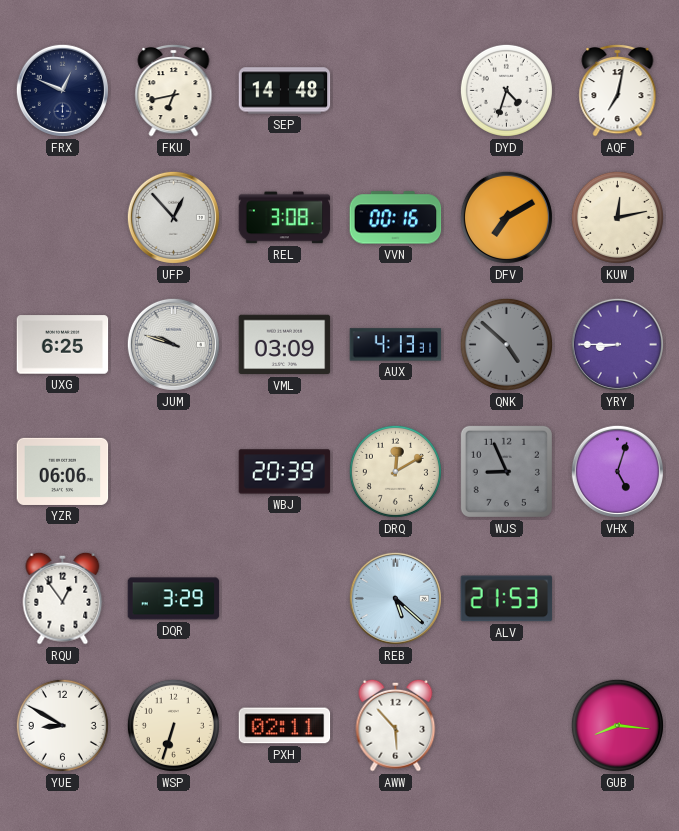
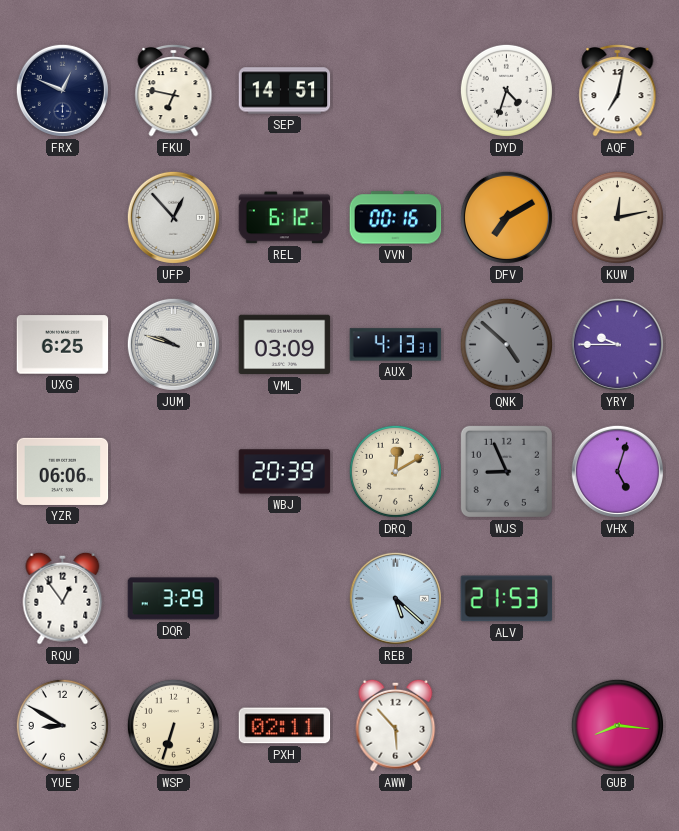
FKU: 6:43 -> 6:47
SEP: 14:48 -> 14:51
REL: 3:08 -> 6:12
YRY: 8:45 -> 9:45
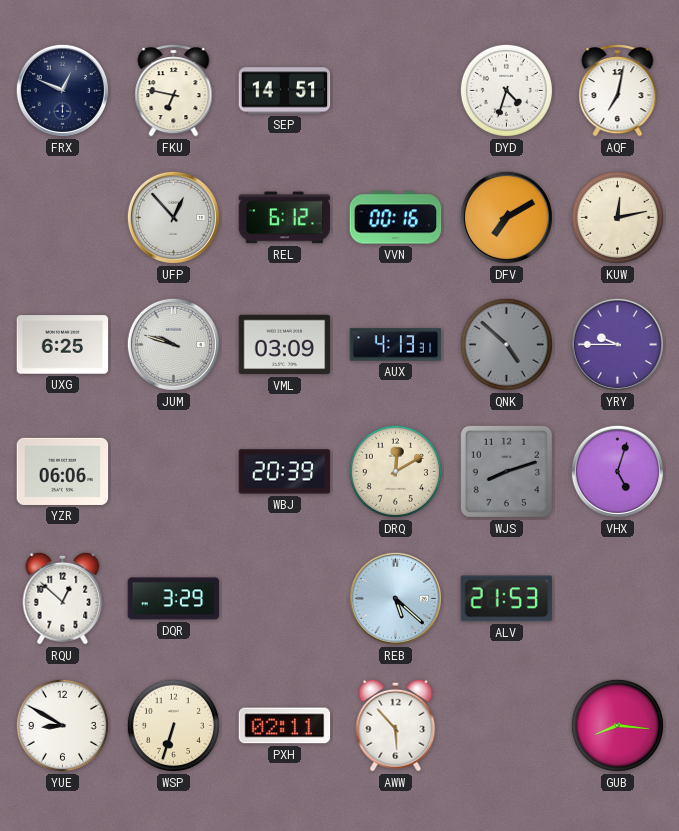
WJS: 8:56 -> 8:12
RQU: 12:54 -> 12:52
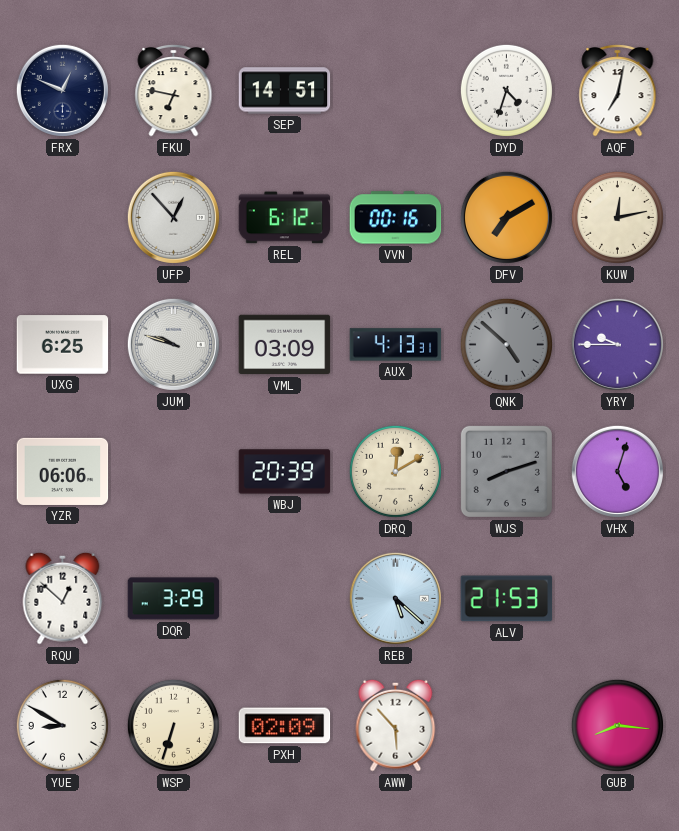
PXH: 02:11 -> 02:09
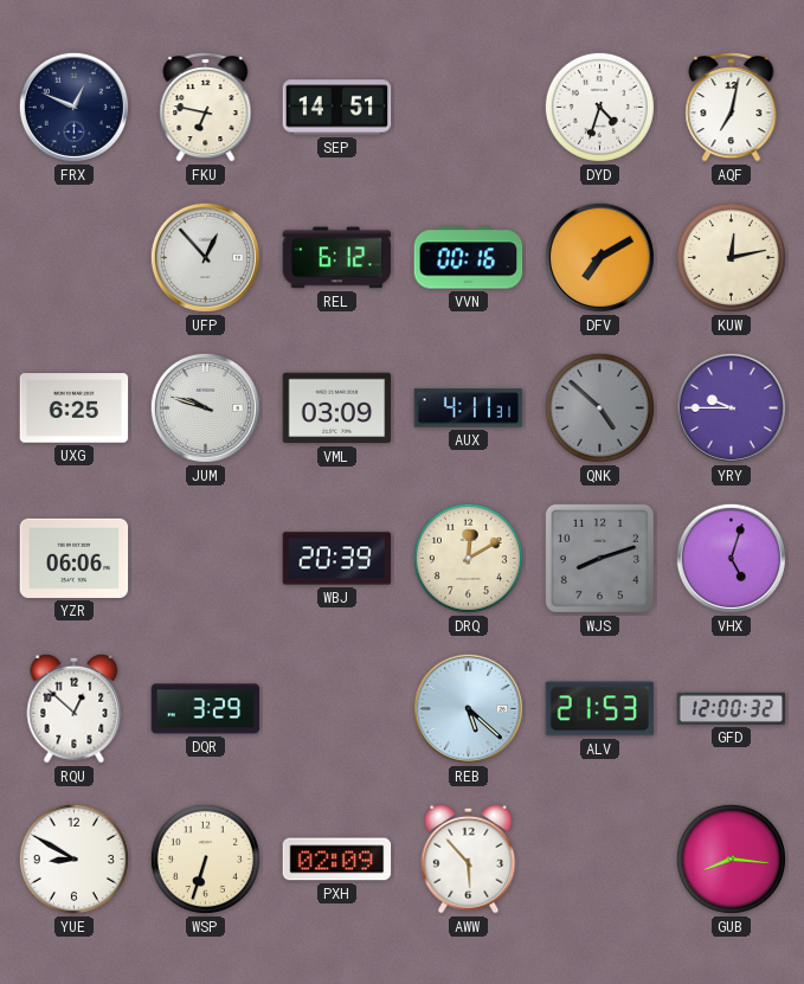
AUX: 4:13 -> 4:11
GFD: none -> 12:00
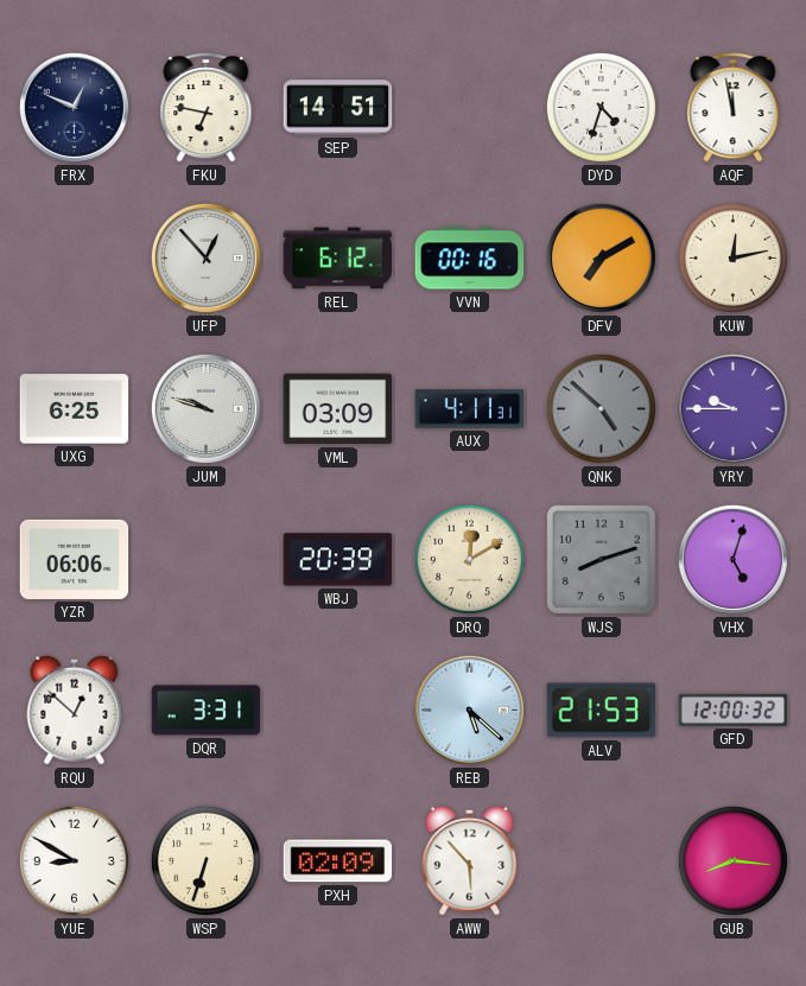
AQF: 7:02 -> 11:58
DQR: 3:29 -> 3:31
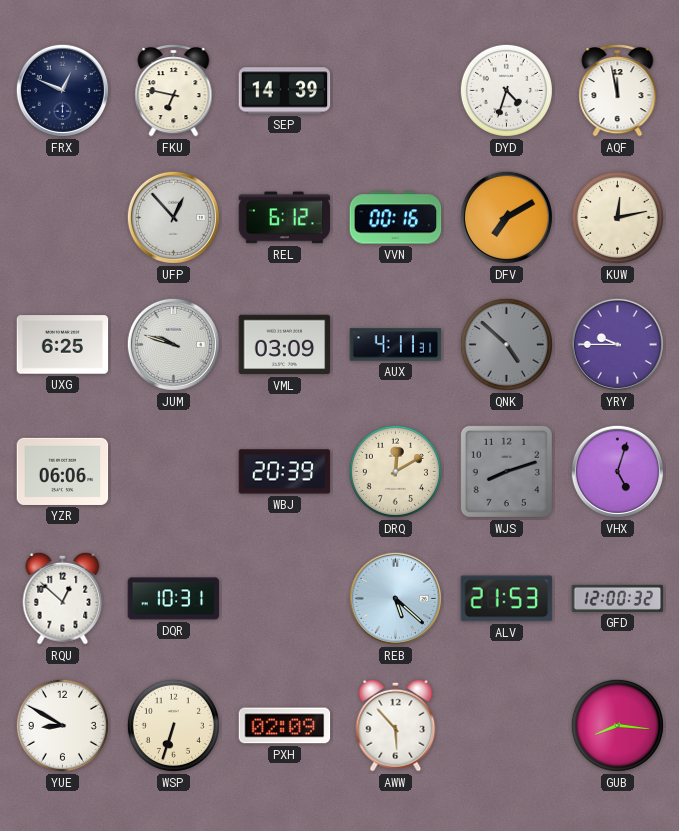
SEP: 14:51 -> 14:39
DQR: 3:31 -> 10:31
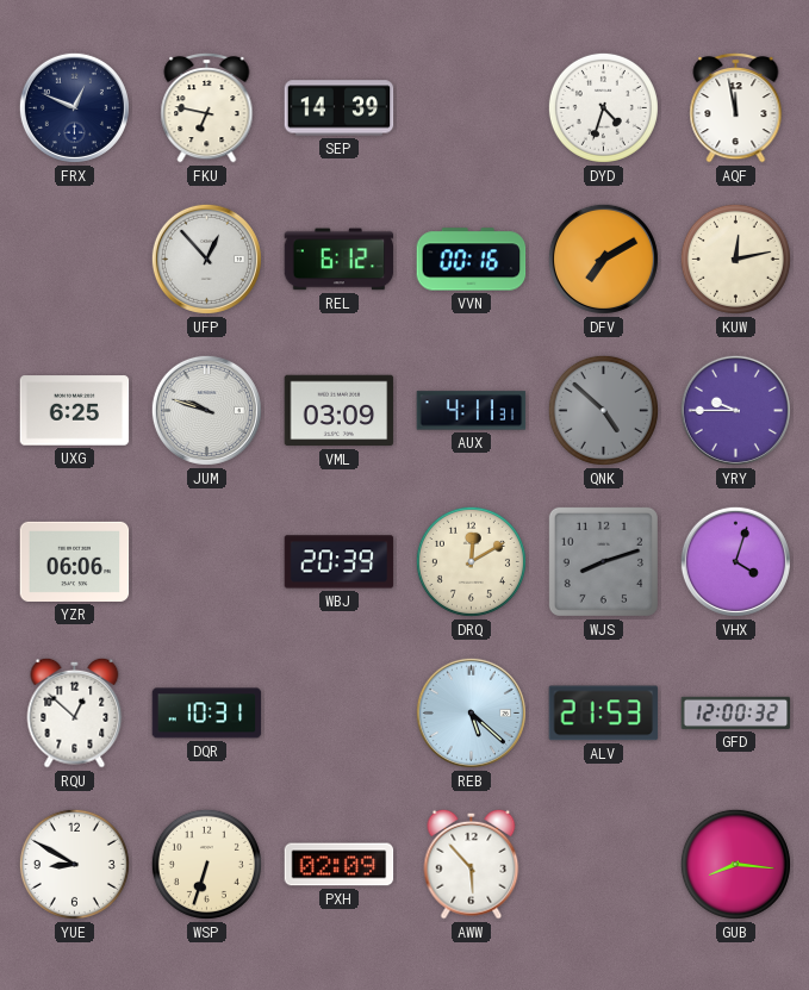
VHX: 5:03 -> 4:03
